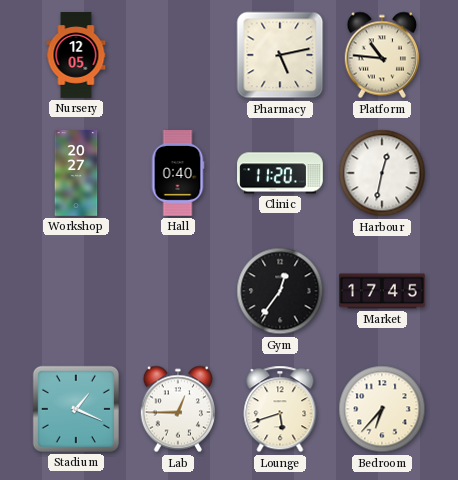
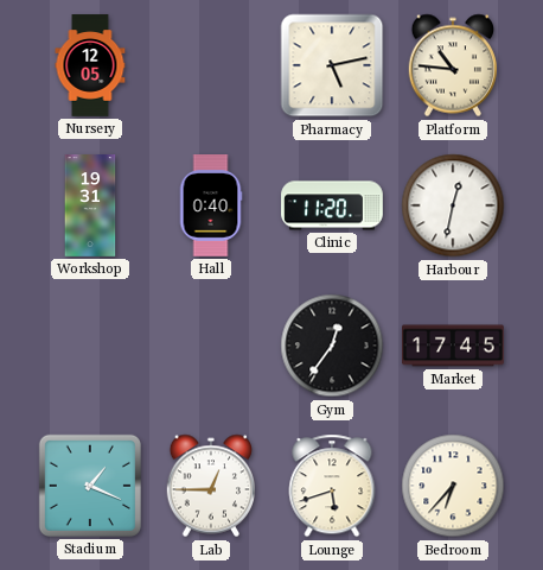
Workshop: 20:27 -> 19:31
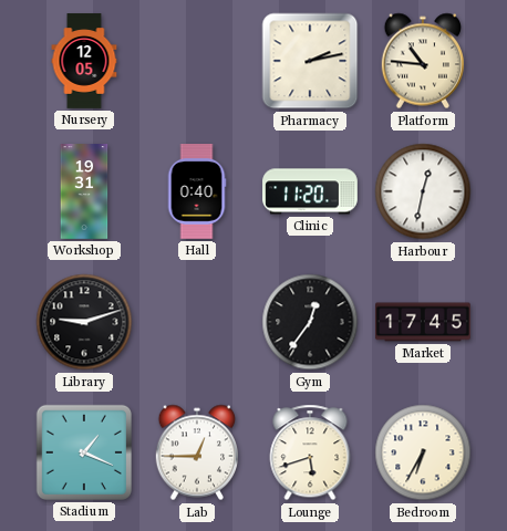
Pharmacy: 5:13 -> 2:13
Library: none -> 9:12
Bedroom: 6:37 -> 6:35
